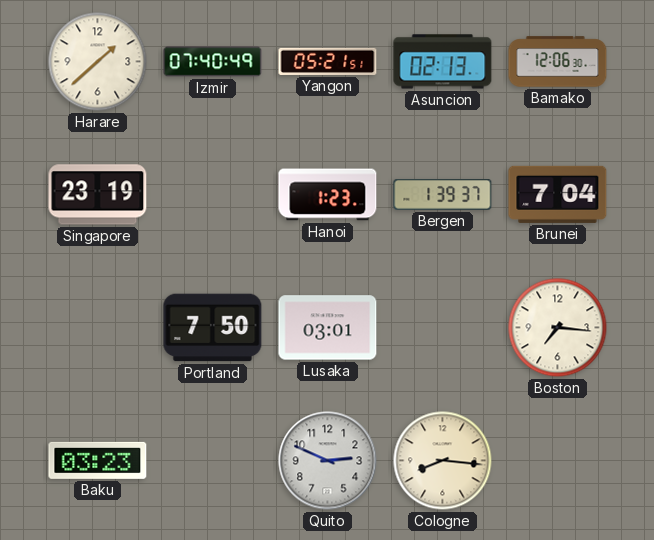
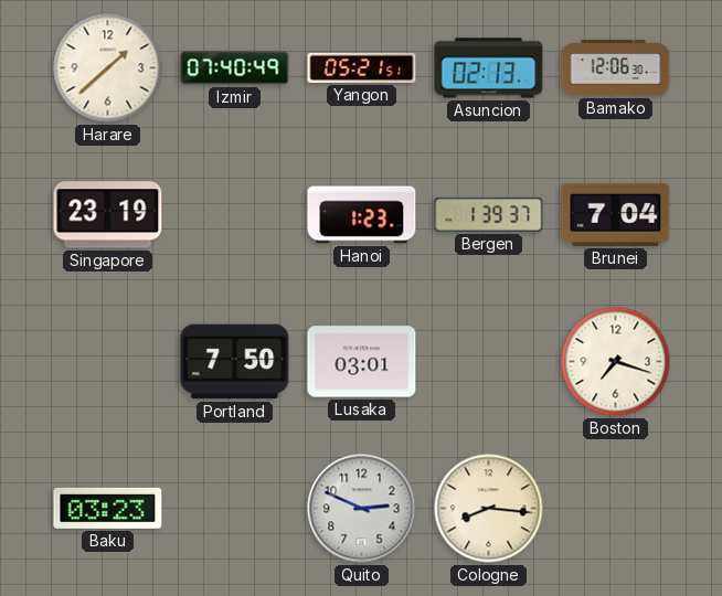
Boston: 7:16 -> 7:18
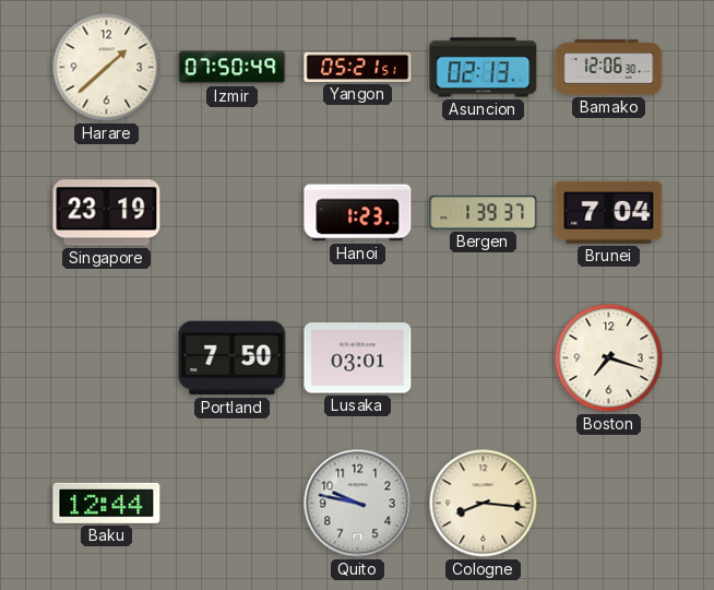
Izmir: 07:40 -> 07:50
Baku: 03:23 -> 12:44
Quito: 2:49 -> 9:47
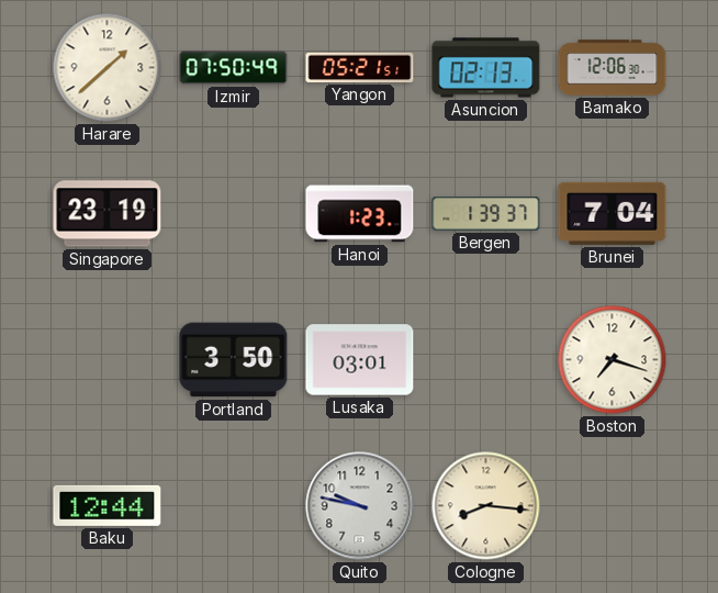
Portland: 7:50 -> 3:50
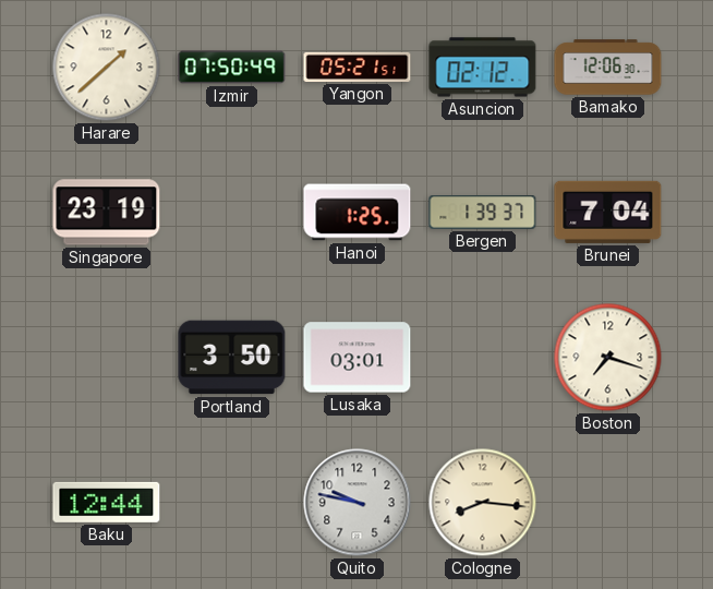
Asuncion: 02:13 -> 02:12
Hanoi: 1:23 -> 1:25
